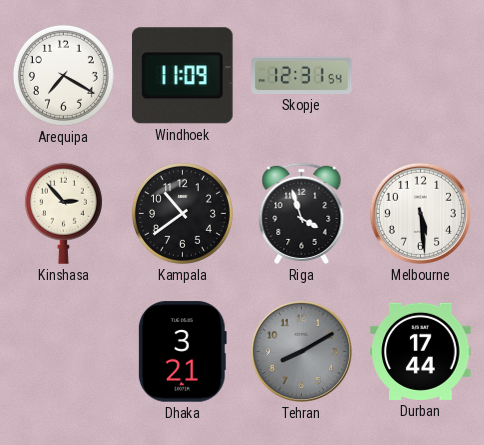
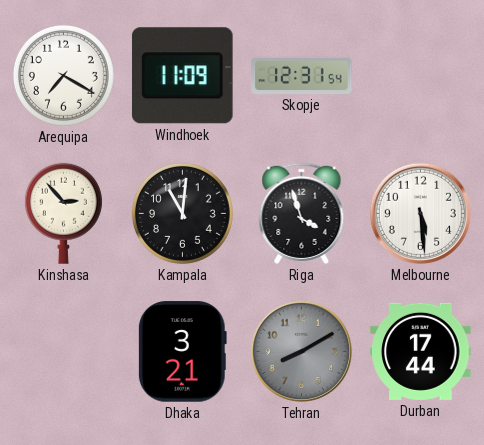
Kampala: 10:39 -> 11:01
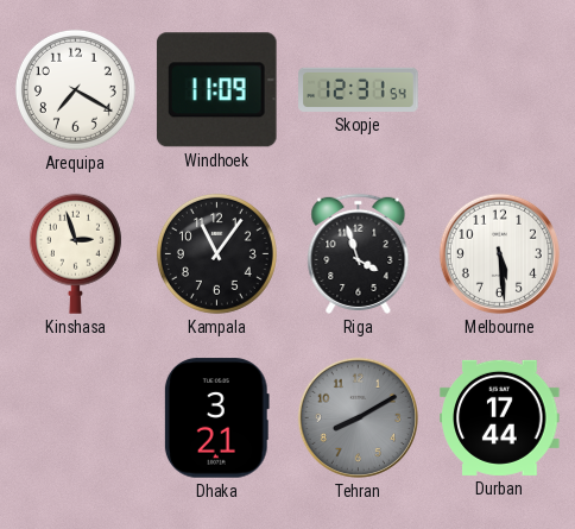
Kinshasa: 2:53 -> 2:57
Kampala: 11:01 -> 11:06
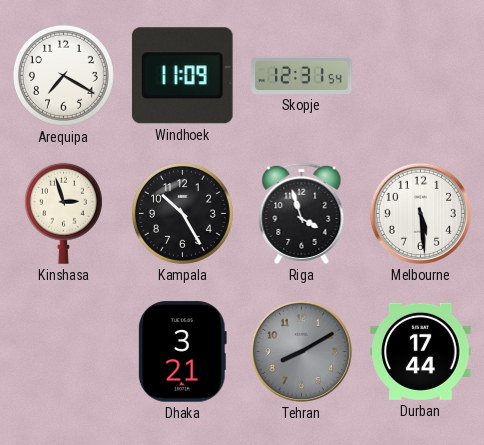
Kampala: 11:06 -> 10:25
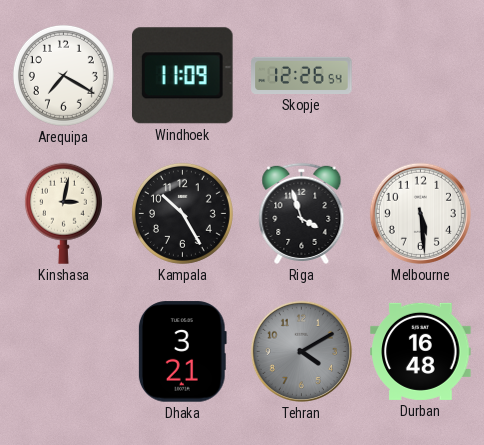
Skopje: 12:31 -> 12:26
Kinshasa: 2:57 -> 3:02
Tehran: 8:10 -> 4:10
Durban: 17:44 -> 16:48
